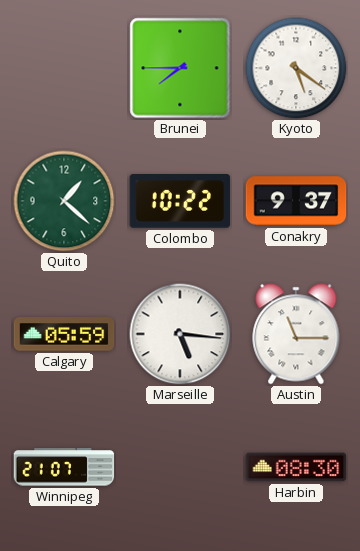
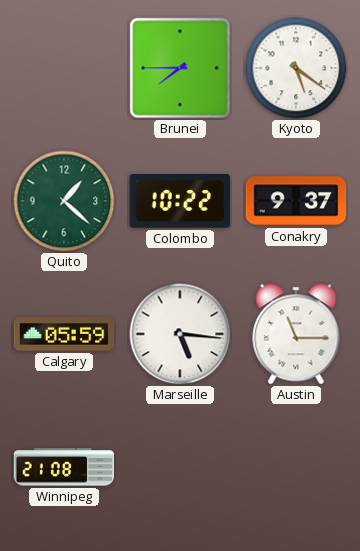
Winnipeg: 21:07 -> 21:08
Harbin: 08:30 -> none
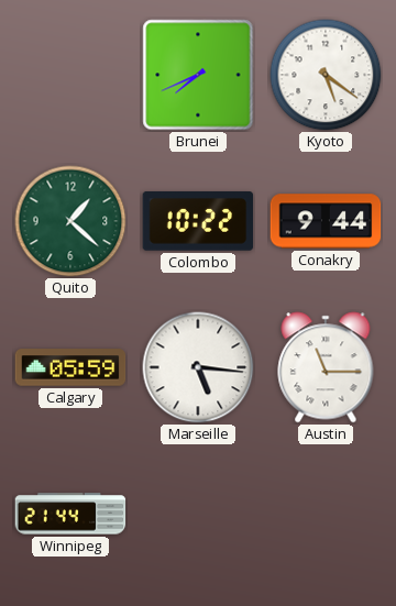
Brunei: 7:45 -> 7:41
Conakry: 9:37 -> 9:44
Winnipeg: 21:08 -> 21:44
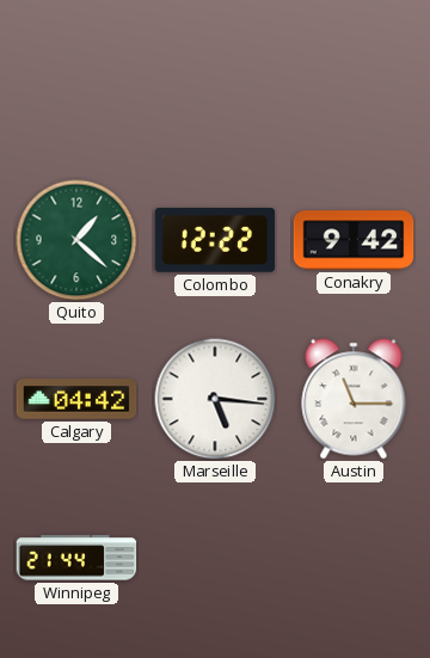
Brunei: 7:41 -> none
Kyoto: 5:21 -> none
Colombo: 10:22 -> 12:22
Conakry: 9:44 -> 9:42
Calgary: 05:59 -> 04:42
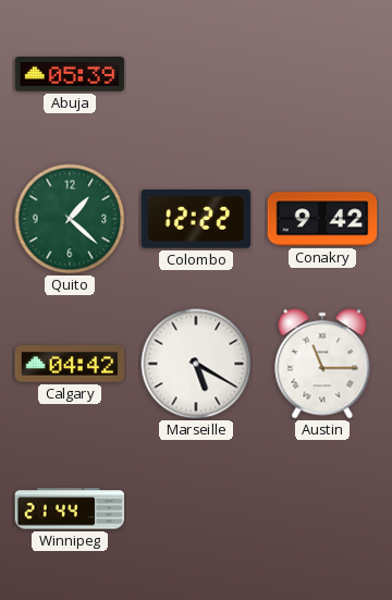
Abuja: none -> 05:39
Marseille: 5:16 -> 5:20
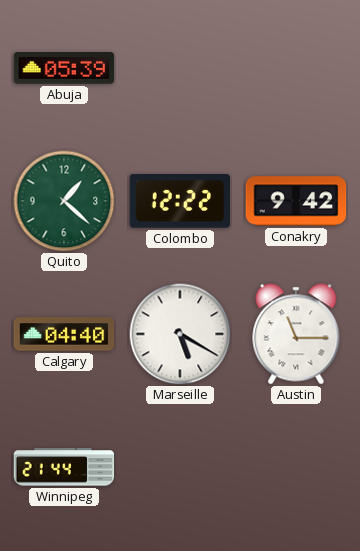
Calgary: 04:42 -> 04:40
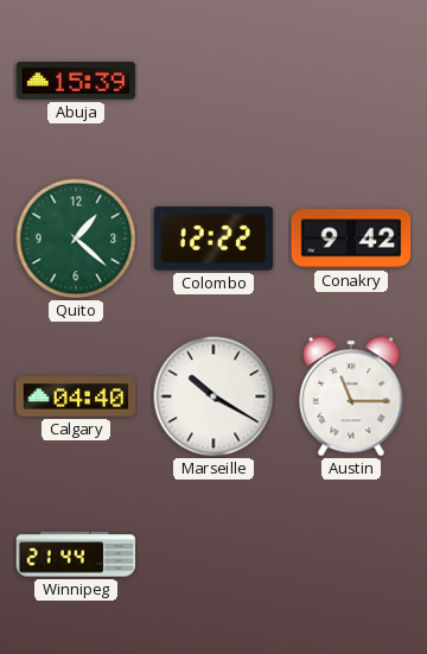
Abuja: 05:39 -> 15:39
Marseille: 5:20 -> 10:20
